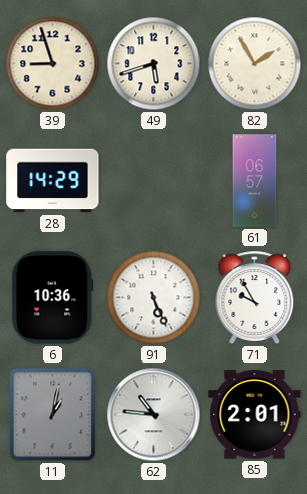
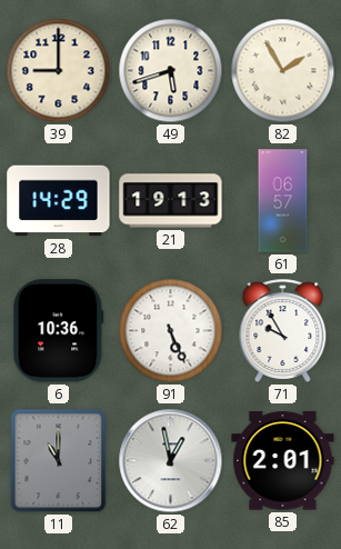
39: 8:57 -> 9:00
21: none -> 19:13
11: 1:02 -> 11:00
62: 10:46 -> 12:58
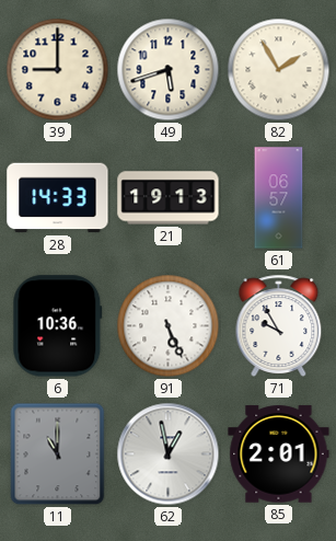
28: 14:29 -> 14:33
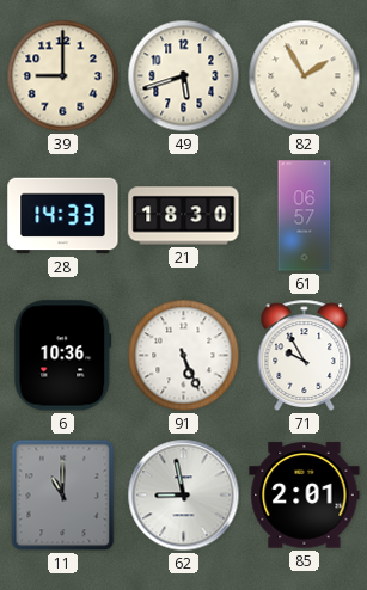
21: 19:13 -> 18:30
62: 12:58 -> 8:58
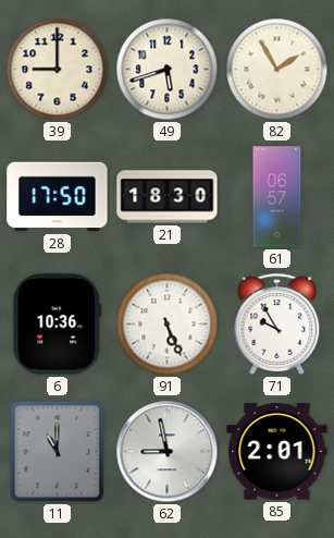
28: 14:33 -> 17:50
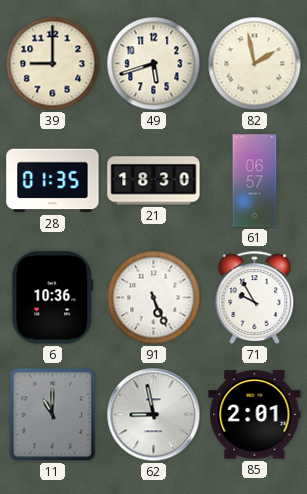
82: 1:55 -> 1:58
28: 17:50 -> 01:35
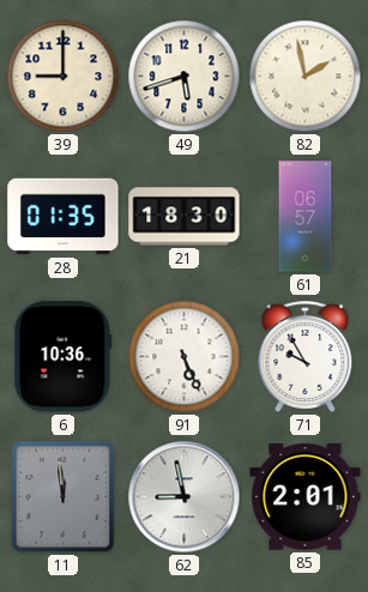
11: 11:00 -> 11:59
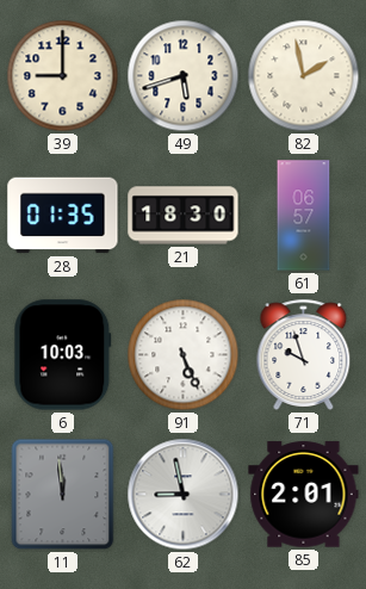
6: 10:36 -> 10:03
71: 9:55 -> 9:57
